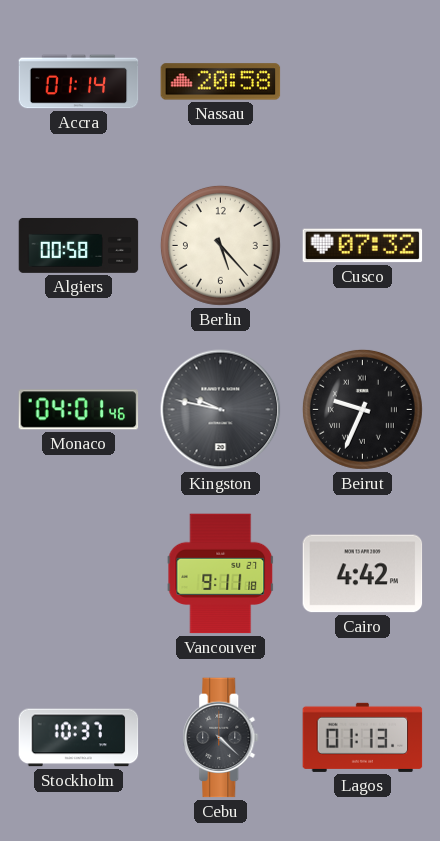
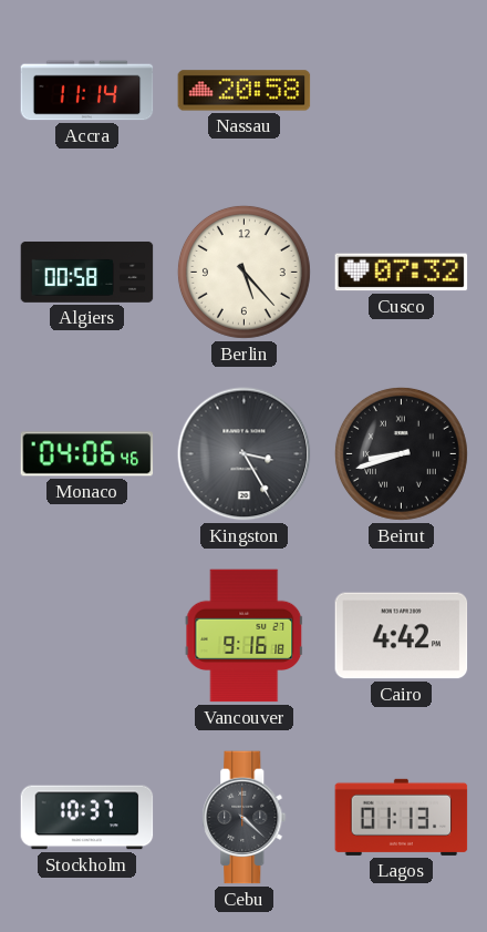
Accra: 01:14 -> 11:14
Monaco: 04:01 -> 04:06
Kingston: 9:47 -> 3:25
Beirut: 9:34 -> 8:42
Vancouver: 9:11 -> 9:16
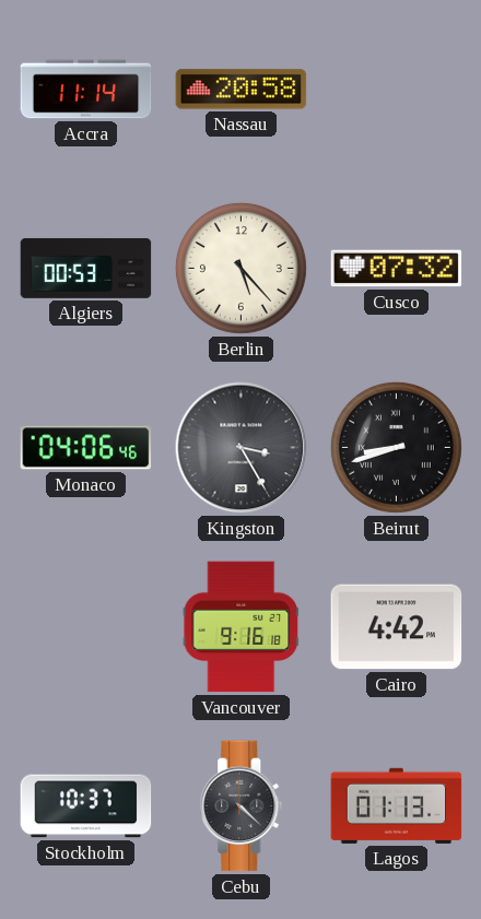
Algiers: 00:58 -> 00:53
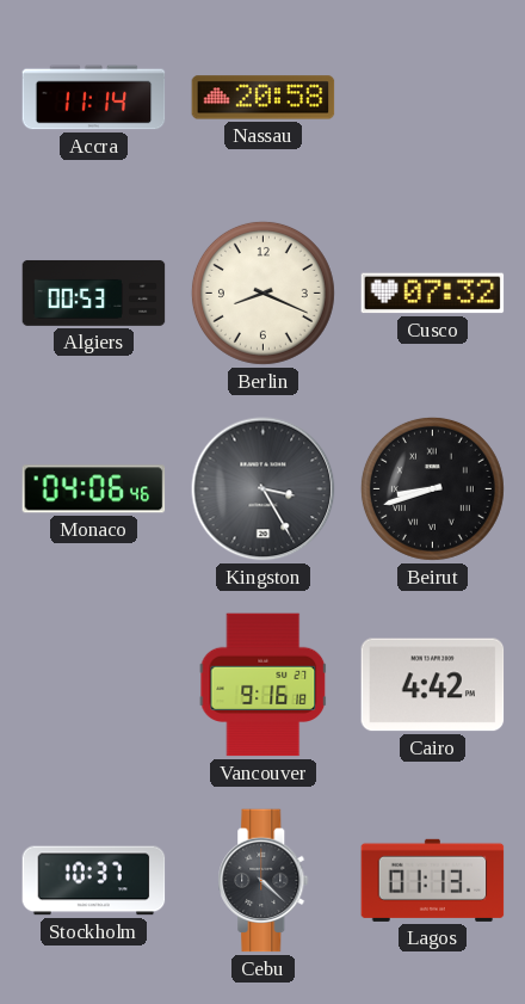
Berlin: 5:23 -> 8:19
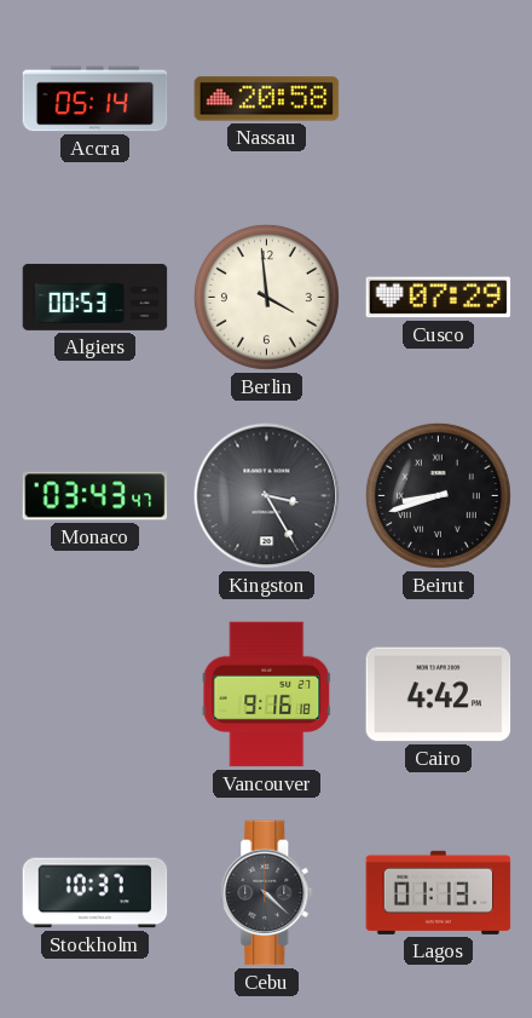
Accra: 11:14 -> 05:14
Berlin: 8:19 -> 3:59
Cusco: 07:32 -> 07:29
Monaco: 04:06 -> 03:43
